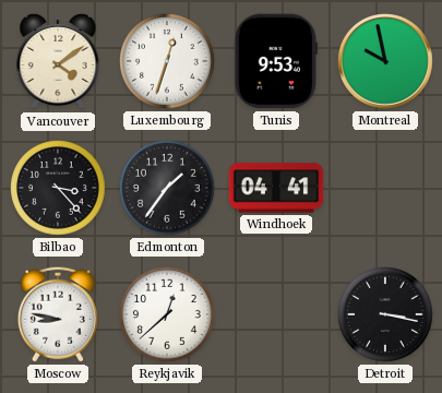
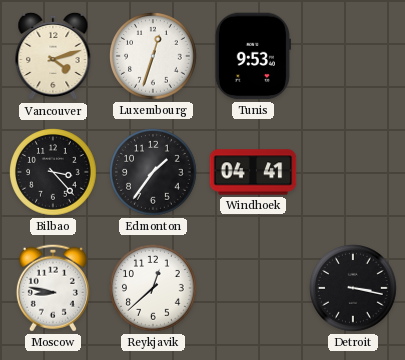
Vancouver: 4:09 -> 4:12
Montreal: 9:58 -> none
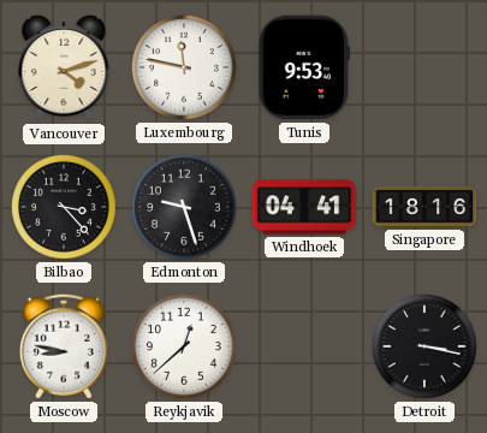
Luxembourg: 12:33 -> 11:47
Edmonton: 1:36 -> 9:27
Singapore: none -> 18:16
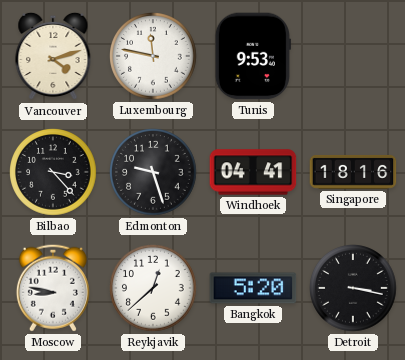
Bangkok: none -> 5:20
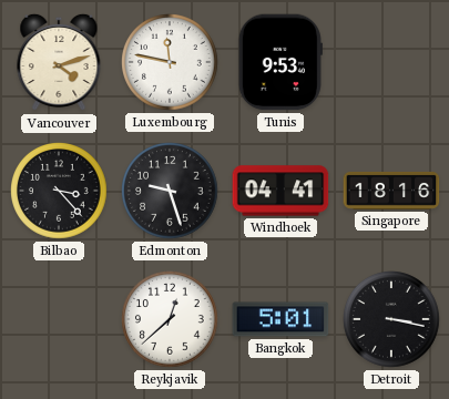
Moscow: 8:47 -> none
Bangkok: 5:20 -> 5:01
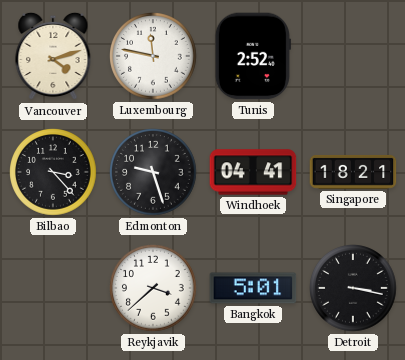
Tunis: 9:53 -> 2:52
Singapore: 18:16 -> 18:21
Reykjavik: 12:38 -> 3:38
